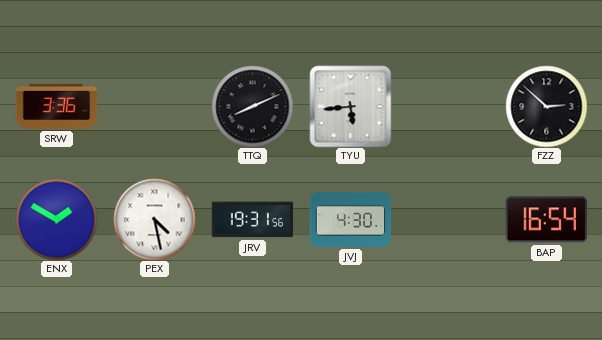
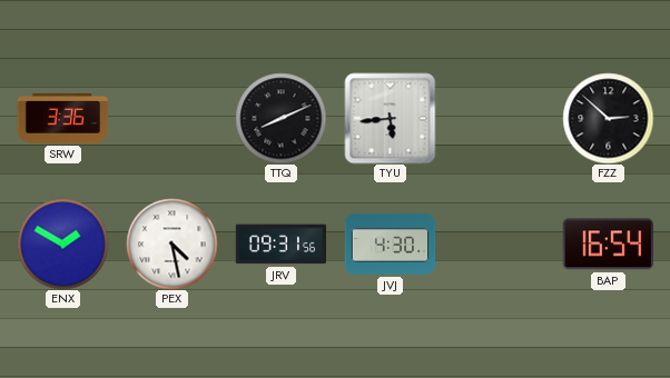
JRV: 19:31 -> 09:31
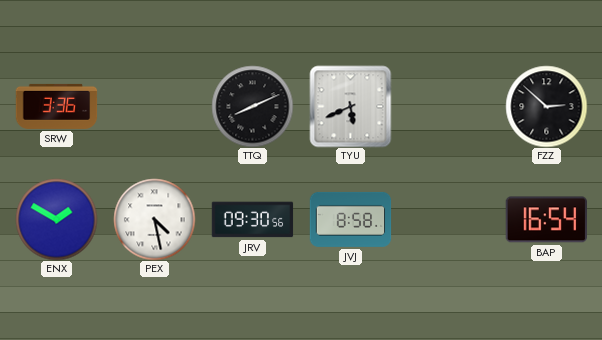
TYU: 5:44 -> 5:41
JRV: 09:31 -> 09:30
JVJ: 4:30 -> 8:58
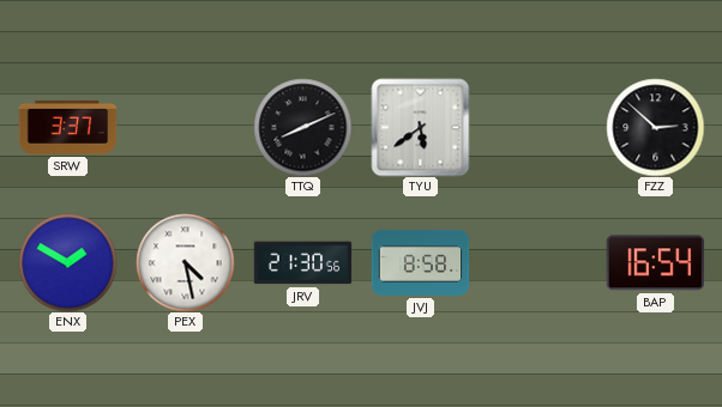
SRW: 3:36 -> 3:37
TYU: 5:41 -> 5:39
JRV: 09:30 -> 21:30
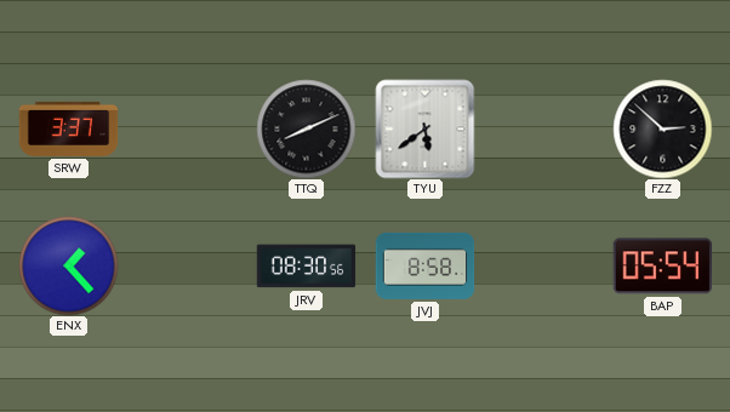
ENX: 1:50 -> 1:23
PEX: 4:28 -> none
JRV: 21:30 -> 08:30
BAP: 16:54 -> 05:54
